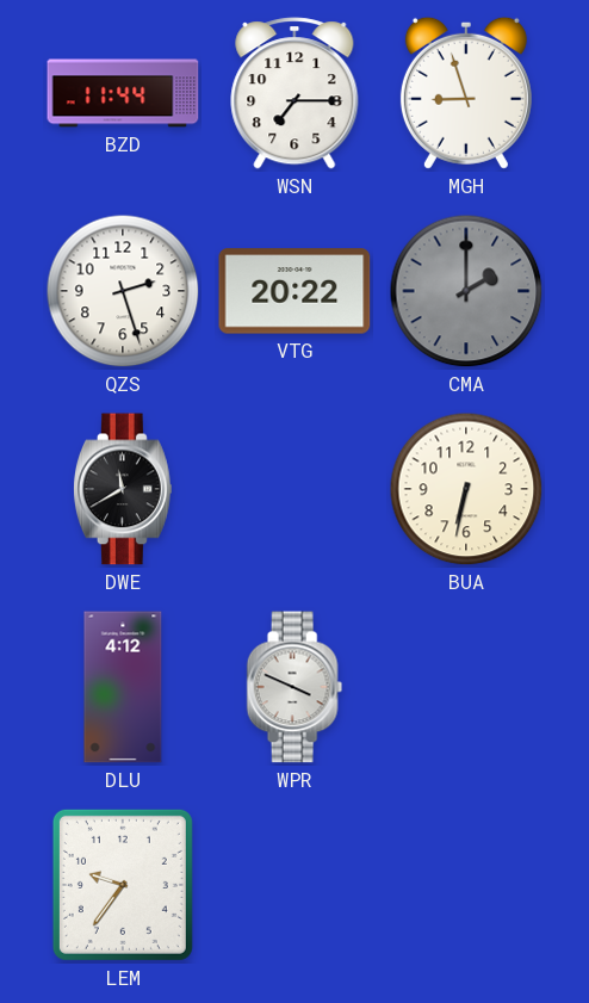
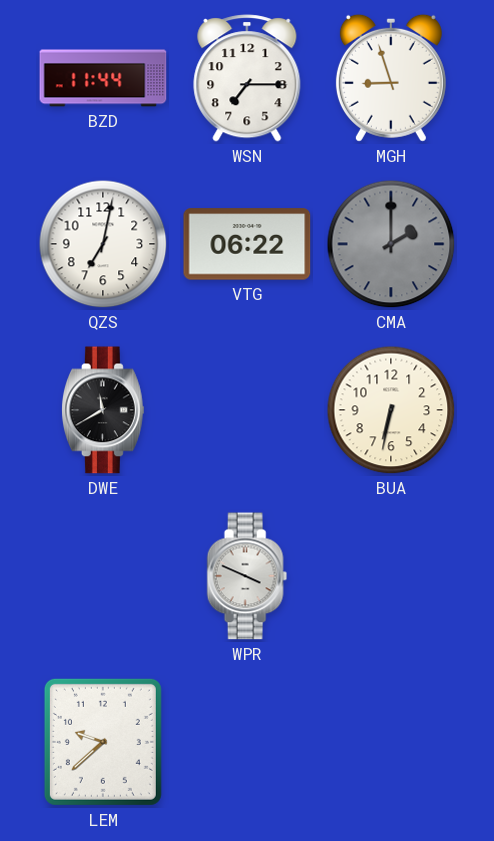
QZS: 2:27 -> 7:02
VTG: 20:22 -> 06:22
DLU: 4:12 -> none
LEM: 9:36 -> 9:38
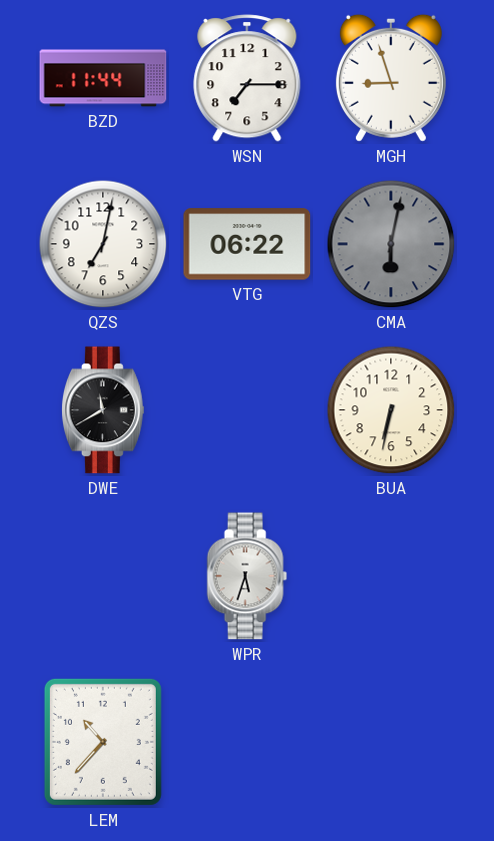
CMA: 2:00 -> 6:02
WPR: 3:49 -> 5:33
LEM: 9:38 -> 10:37
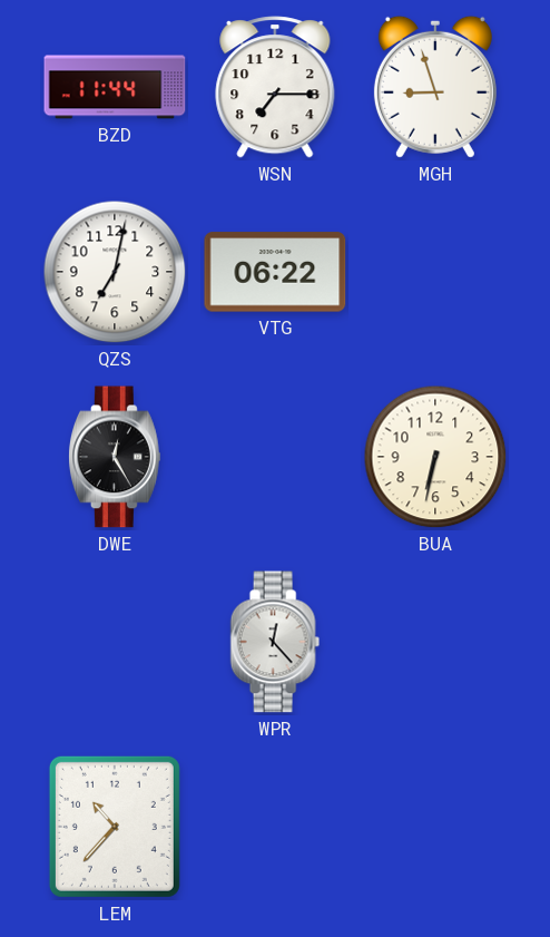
CMA: 6:02 -> none
DWE: 11:40 -> 12:25
WPR: 5:33 -> 12:23
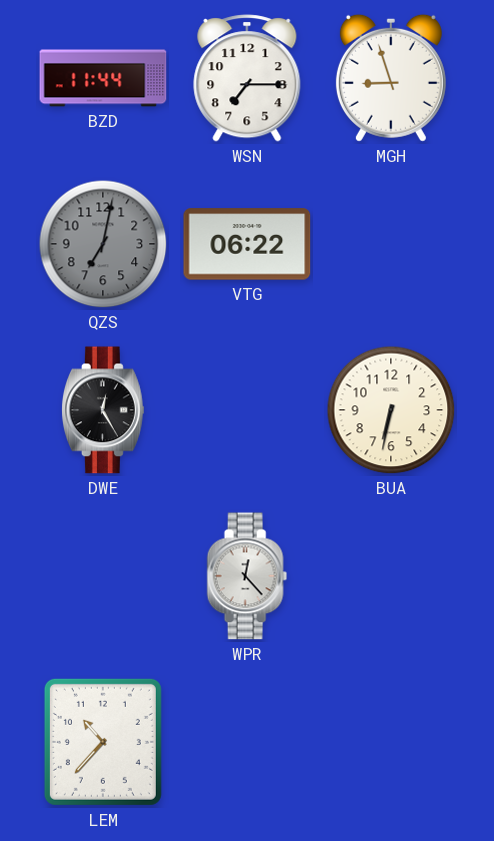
QZS dial: white -> grey
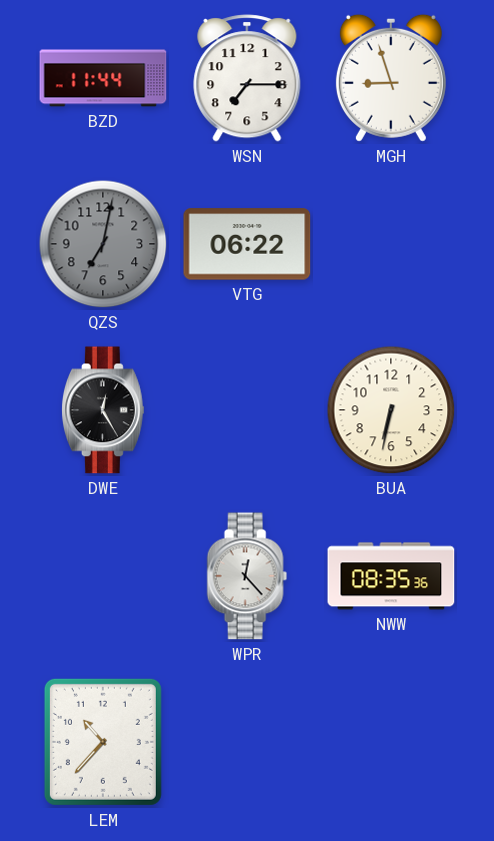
NWW: none -> 08:35
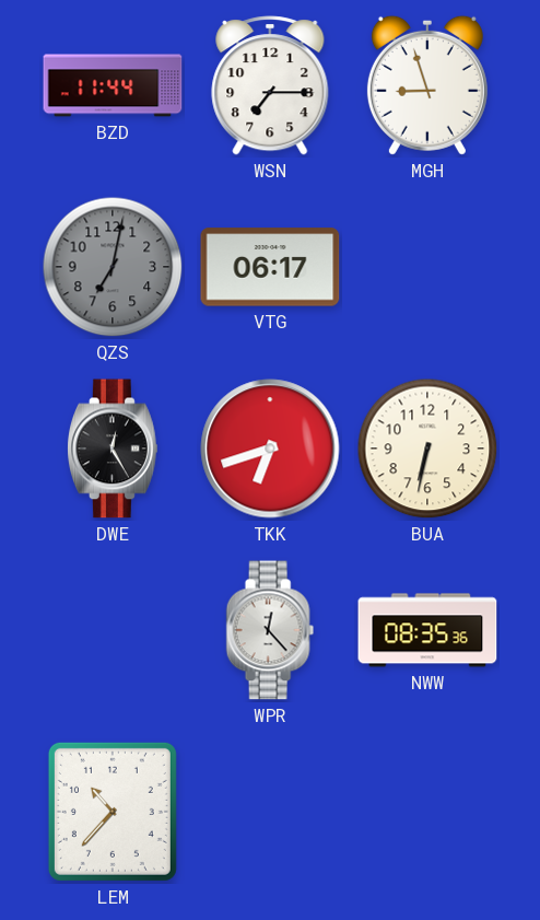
VTG: 06:22 -> 06:17
TKK: none -> 6:42
